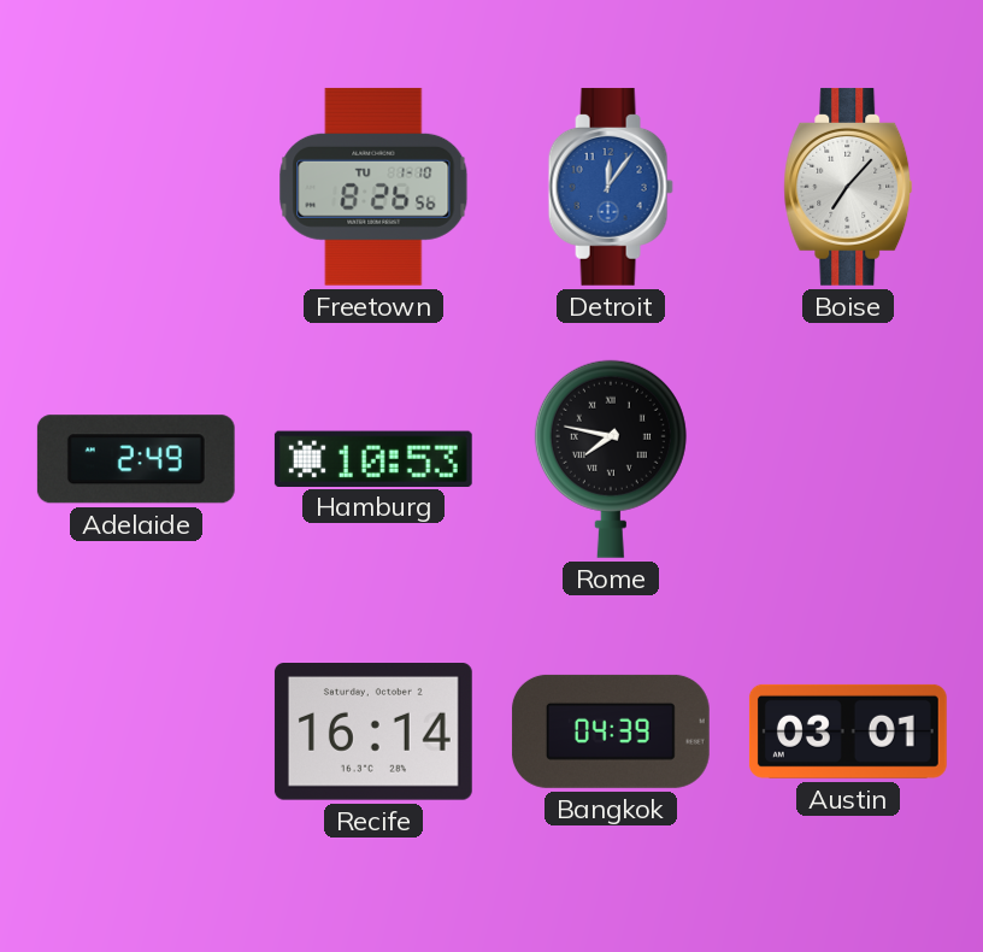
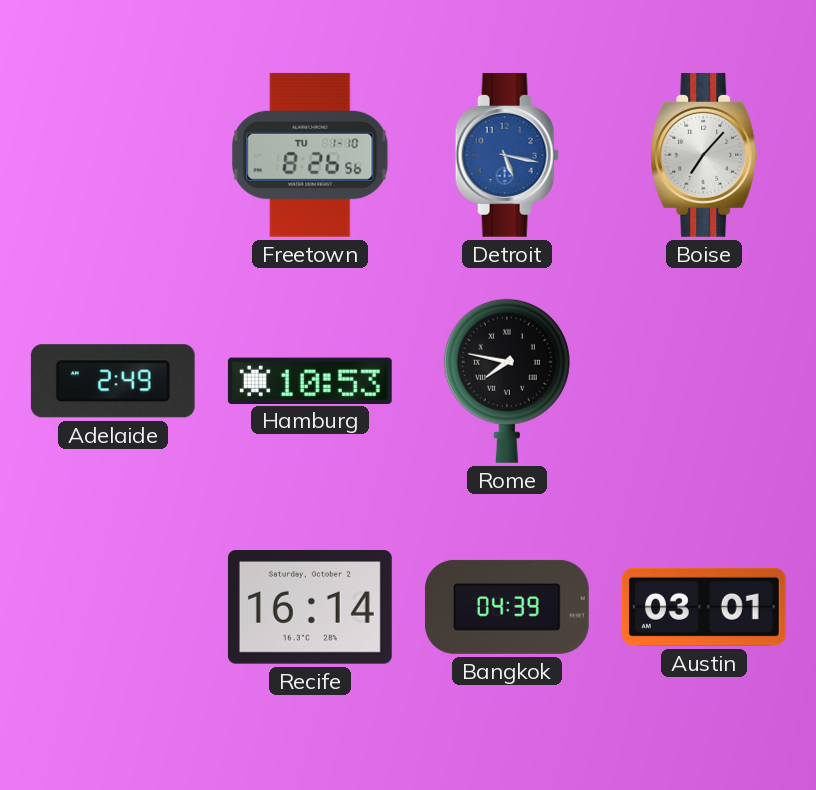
Detroit: 12:06 -> 5:17
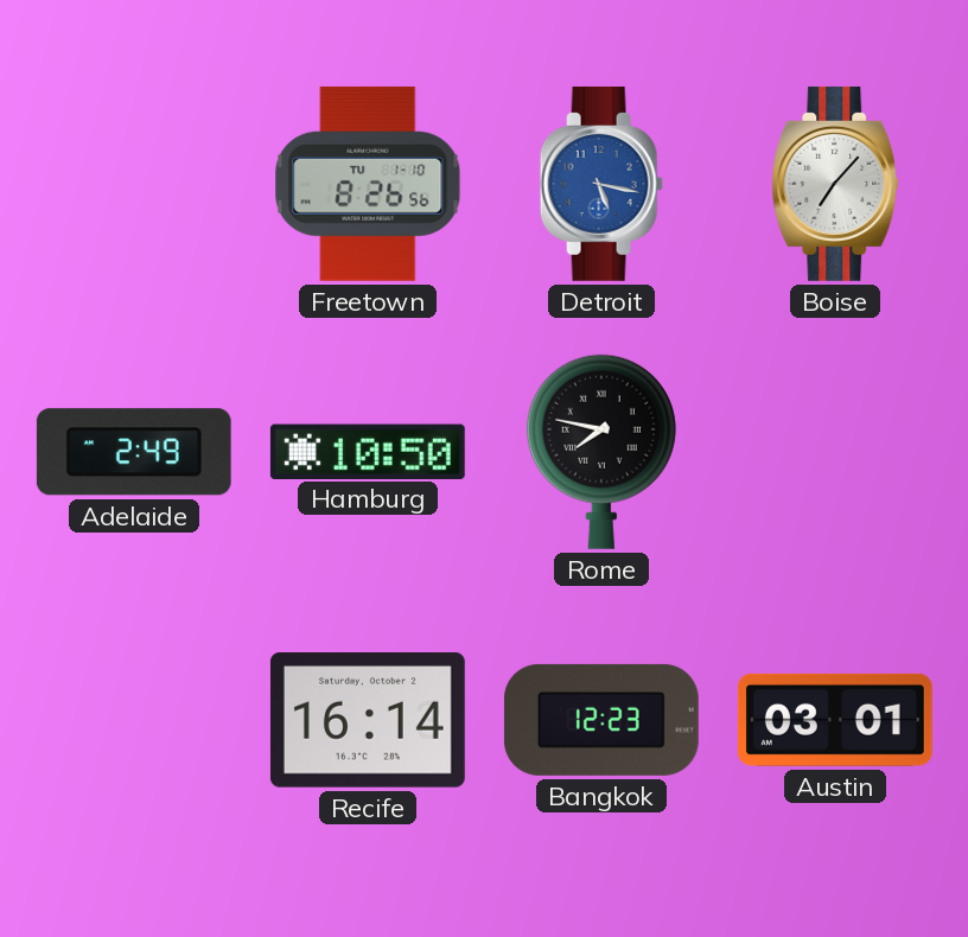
Hamburg: 10:53 -> 10:50
Bangkok: 04:39 -> 12:23
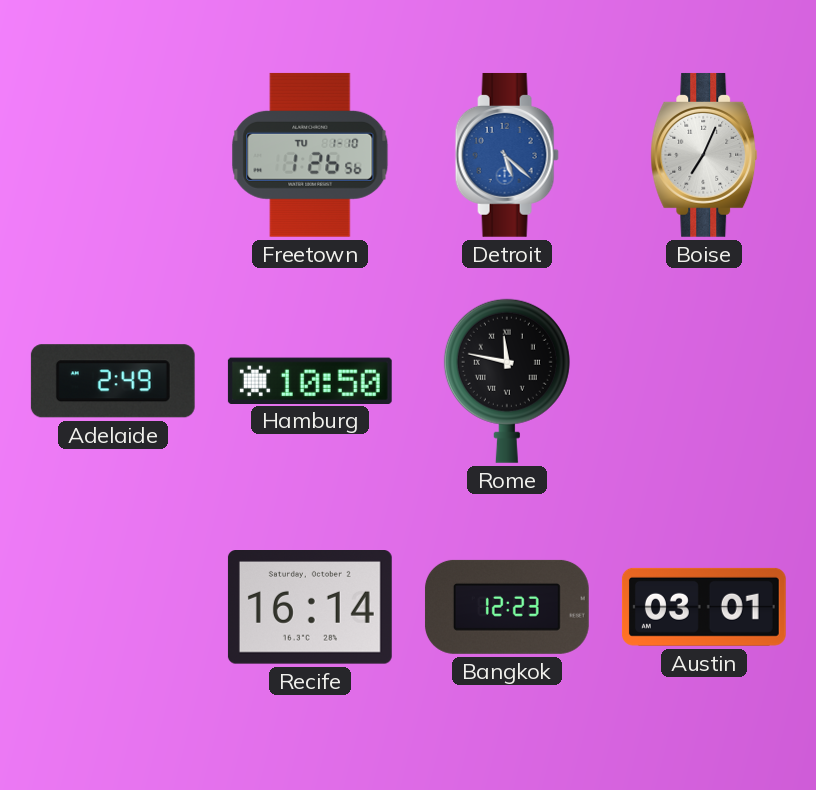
Freetown: 8:26 -> 1:26
Detroit: 5:17 -> 5:22
Boise: 7:07 -> 7:04
Rome: 7:47 -> 11:47
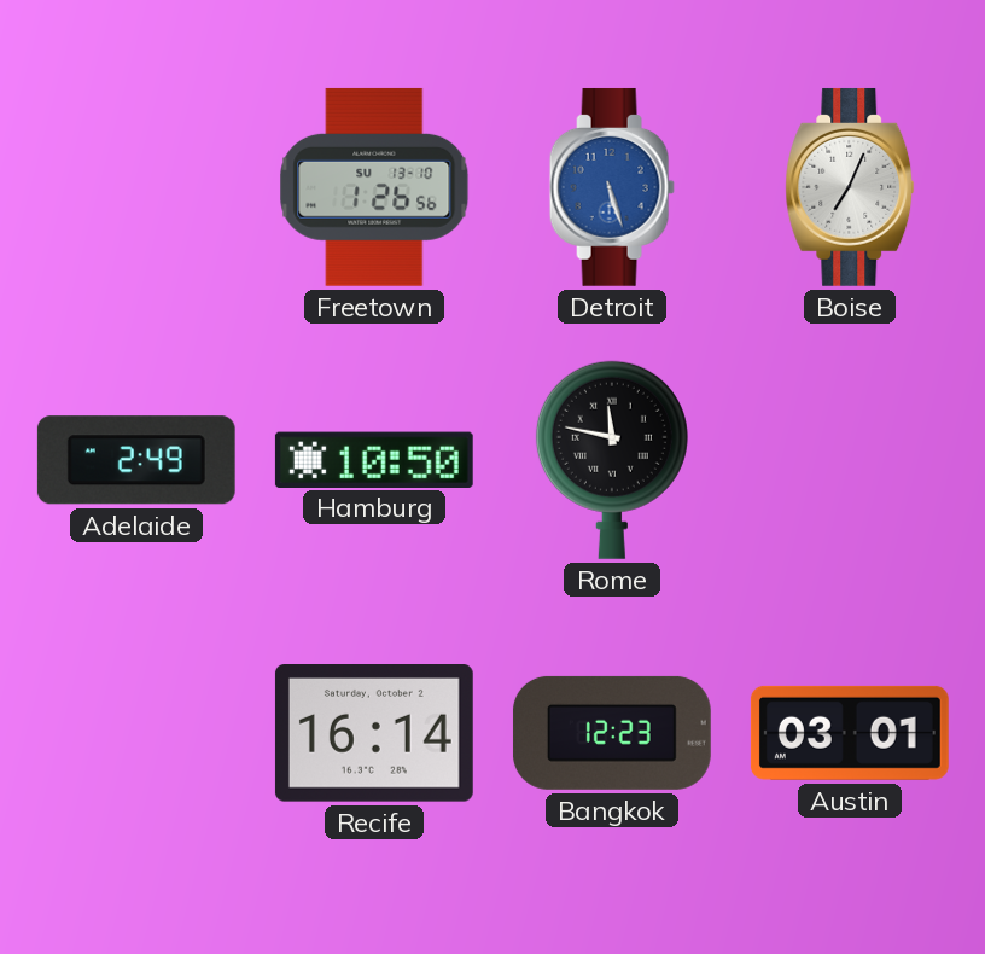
Freetown date: TU 1-10 -> SU 13-10
Detroit: 5:22 -> 5:27
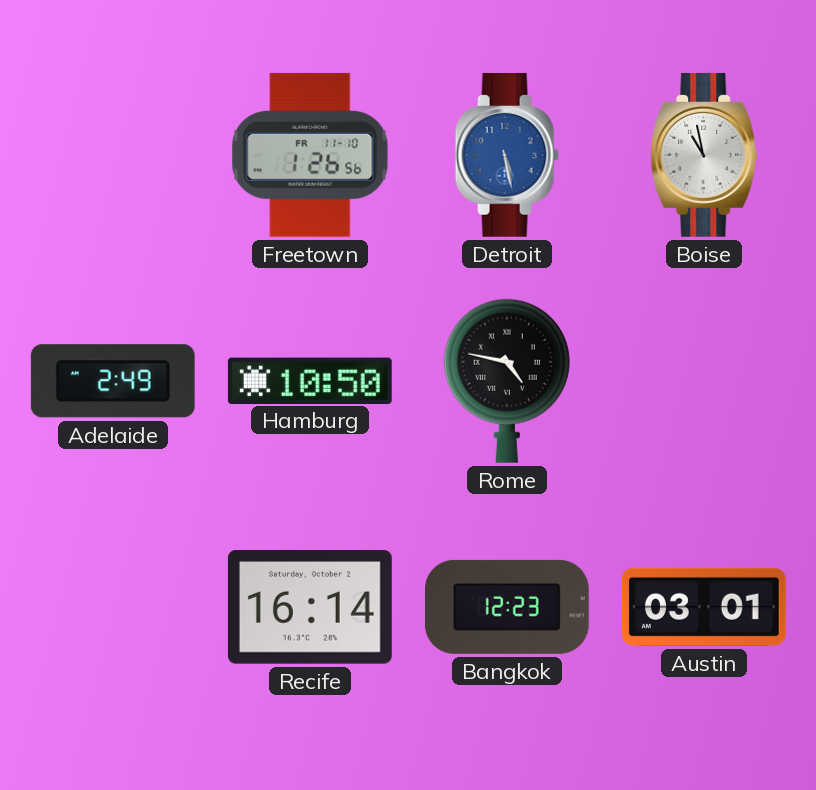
Freetown date: SU 13-10 -> FR 11-10
Detroit: 5:27 -> 5:28
Boise: 7:04 -> 10:58
Rome: 11:47 -> 4:47
